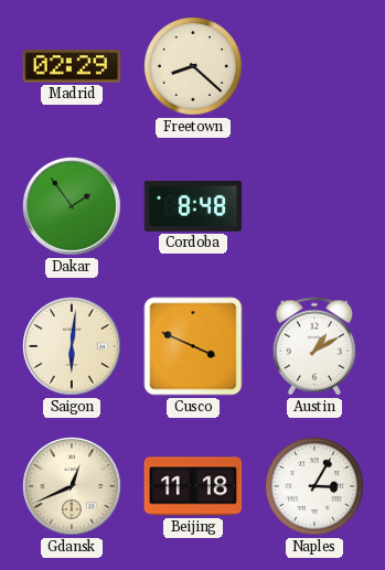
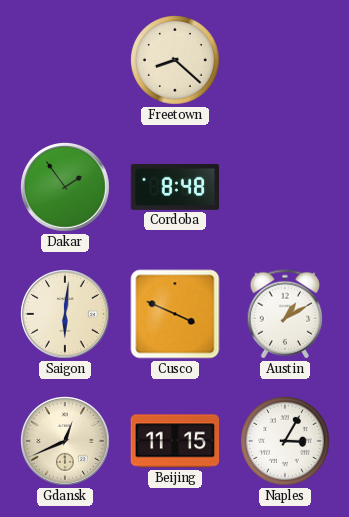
Madrid: 02:29 -> none
Beijing: 11:18 -> 11:15
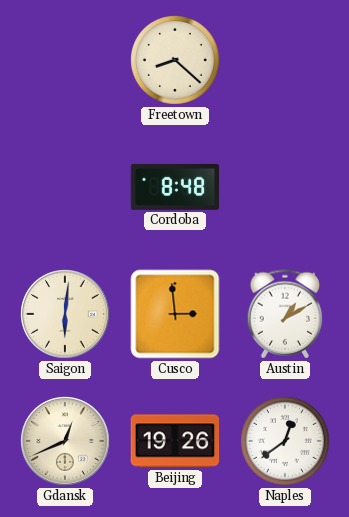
Dakar: 1:54 -> none
Cusco: 3:49 -> 2:59
Beijing: 11:15 -> 19:26
Naples: 3:05 -> 12:39
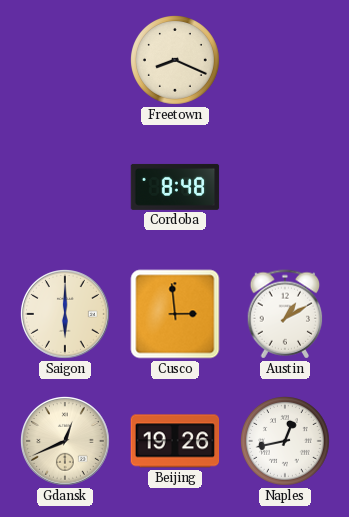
Freetown: 8:22 -> 8:19
Saigon: 6:01 -> 6:00
Naples: 12:39 -> 12:43
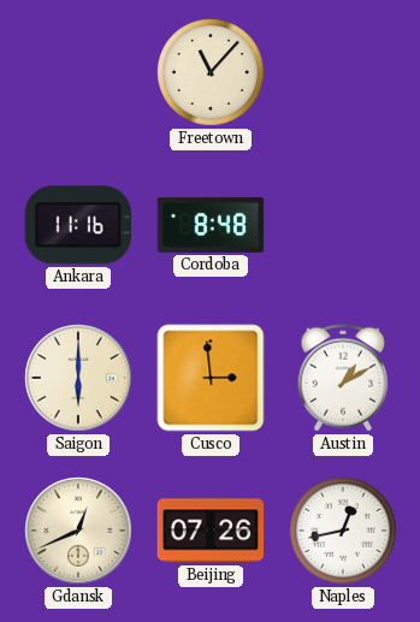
Freetown: 8:19 -> 11:07
Ankara: none -> 11:16
Beijing: 19:26 -> 07:26
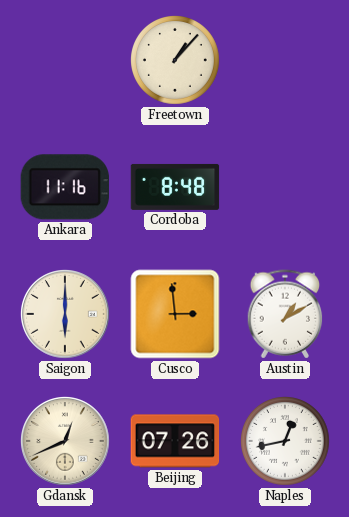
Freetown: 11:07 -> 1:07
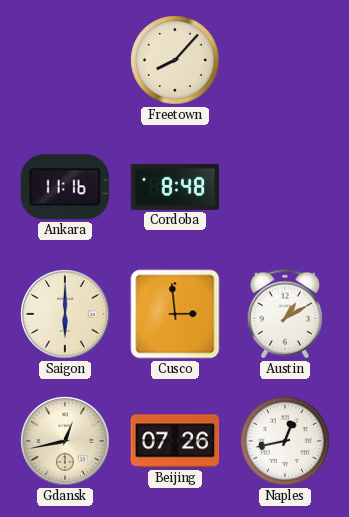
Freetown: 1:07 -> 8:07
Gdansk: 12:41 -> 12:43
